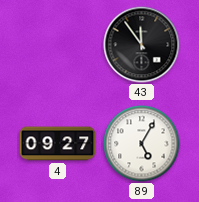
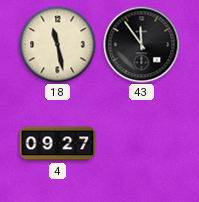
18: none -> 11:28
89: 5:05 -> none
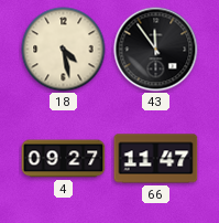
18: 11:28 -> 4:28
66: none -> 11:47
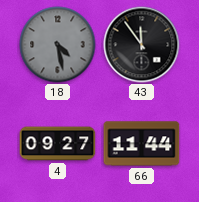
18 dial: cream -> grey
66: 11:47 -> 11:44
